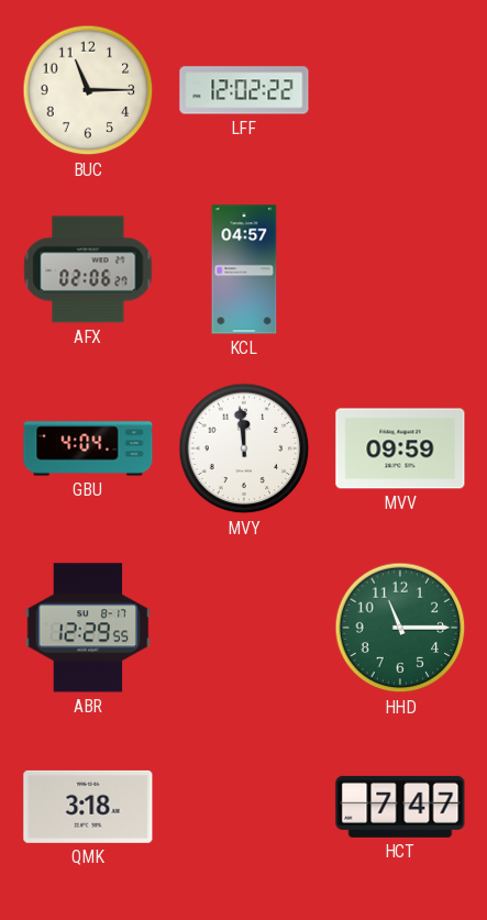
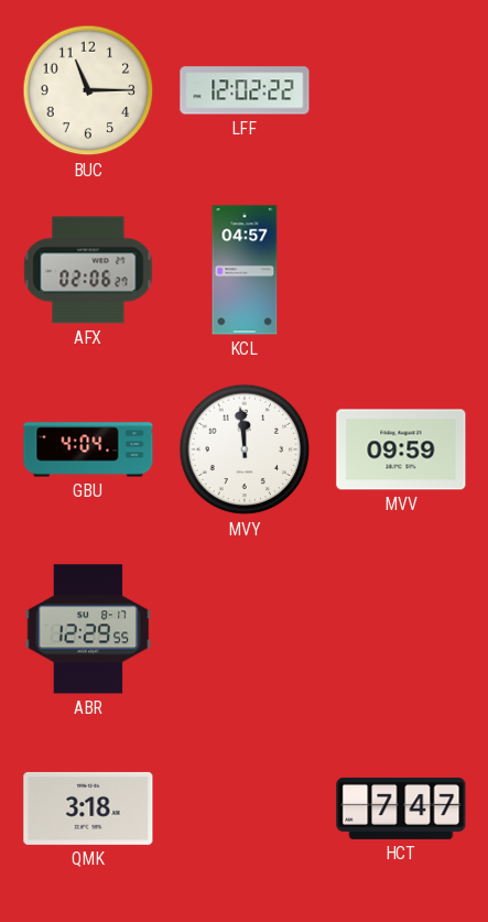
HHD: 11:15 -> none
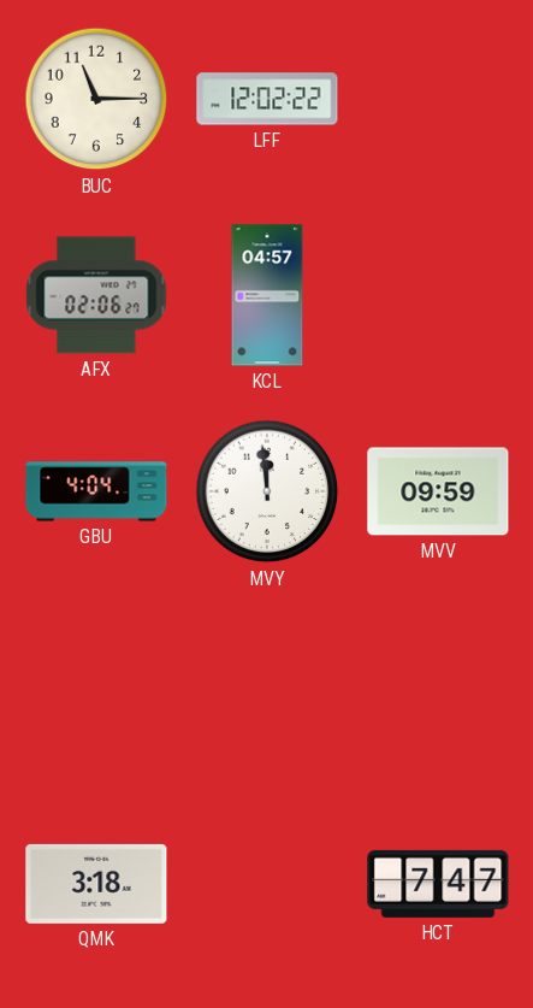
ABR: 12:29 -> none
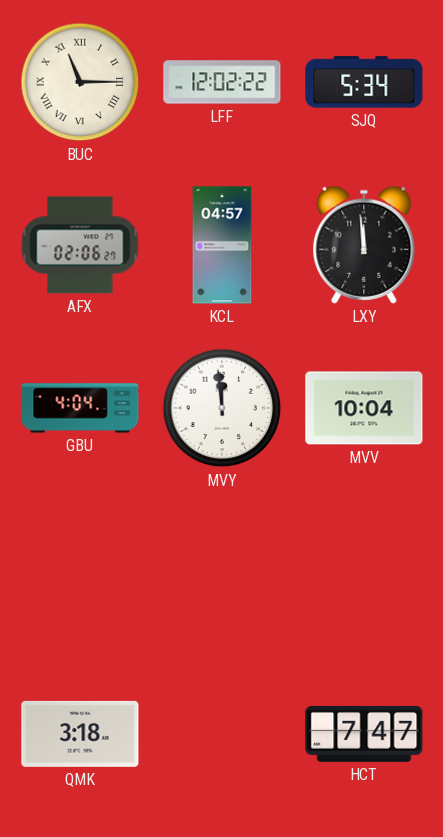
BUC numerals: Arabic -> Roman
SJQ: none -> 5:34
LXY: none -> 11:59
MVV: 09:59 -> 10:04
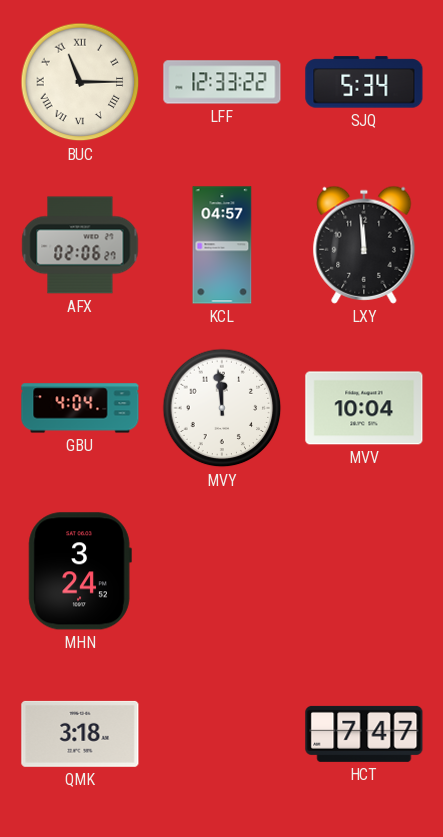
LFF: 12:02 -> 12:33
MHN: none -> 3:24
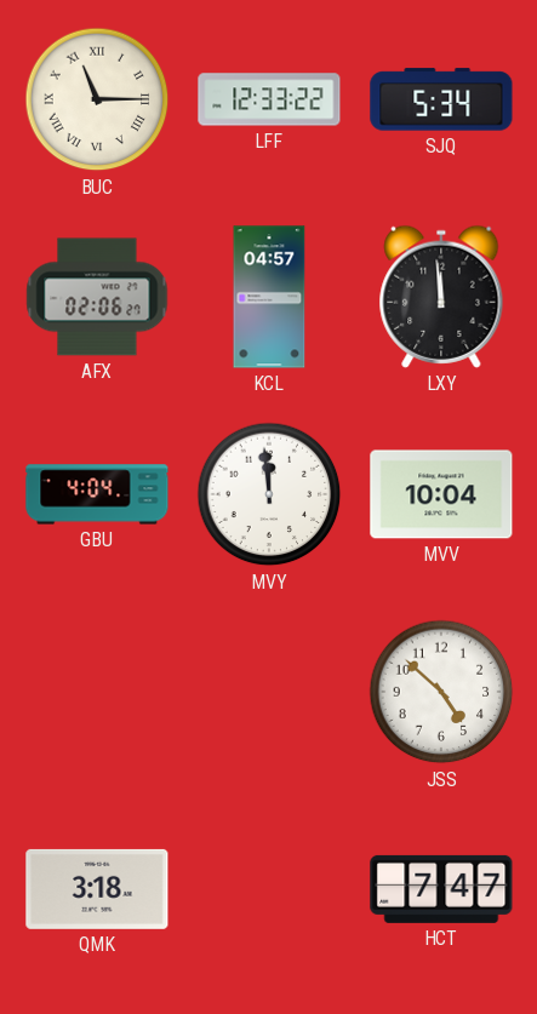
MHN: 3:24 -> none
JSS: none -> 4:52
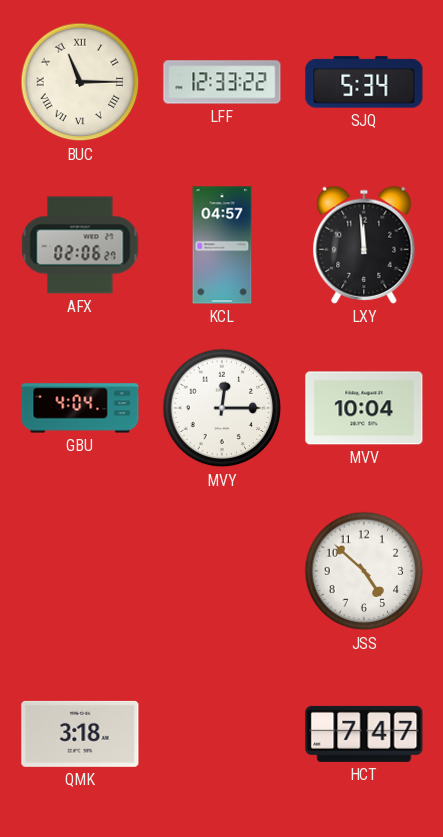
MVY: 11:59 -> 12:15
